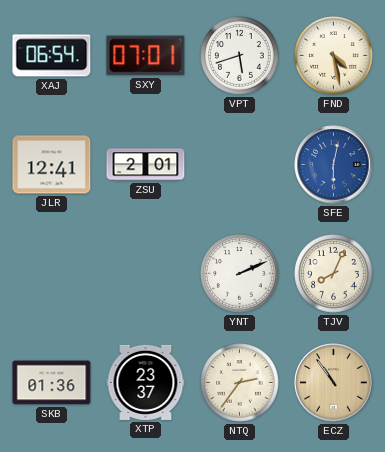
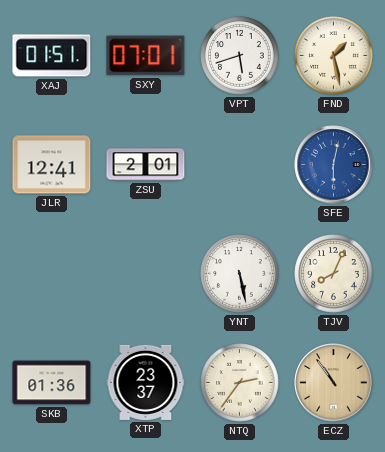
XAJ: 06:54 -> 01:51
FND: 4:28 -> 1:28
YNT: 2:11 -> 5:28
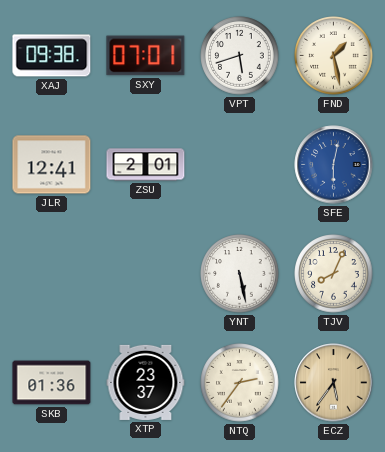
XAJ: 01:51 -> 09:38
ECZ: 10:54 -> 5:36
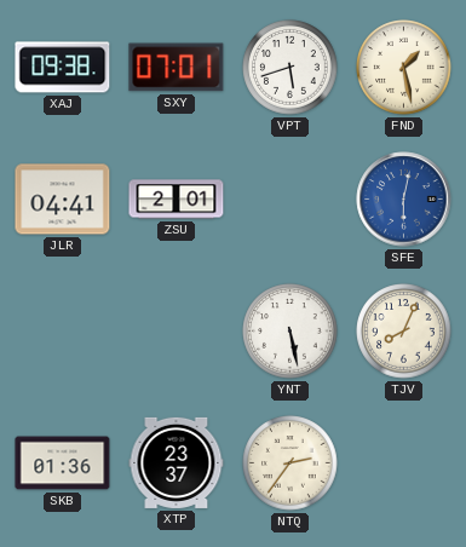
JLR: 12:41 -> 04:41
ECZ: 5:36 -> none
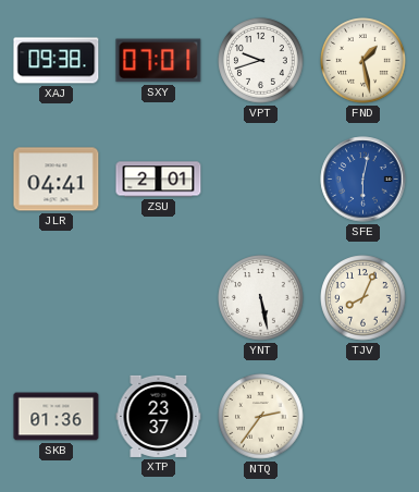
VPT: 5:42 -> 9:42
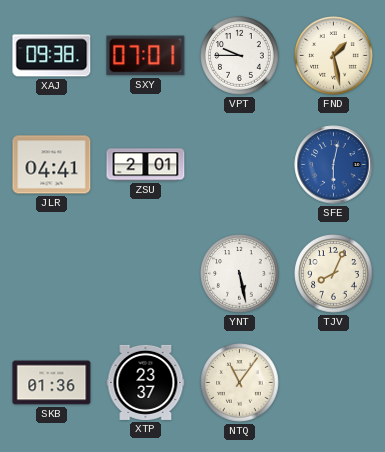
VPT: 9:42 -> 9:45
NTQ: 2:36 -> 11:06
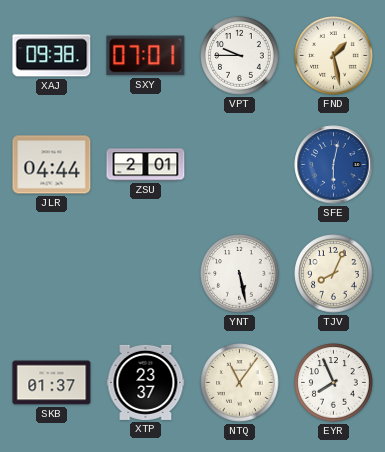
JLR: 04:41 -> 04:44
SKB: 01:36 -> 01:37
EYR: none -> 7:56
